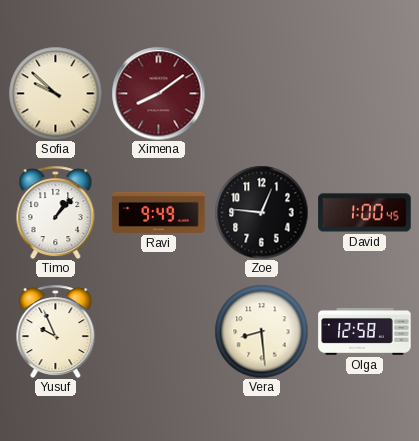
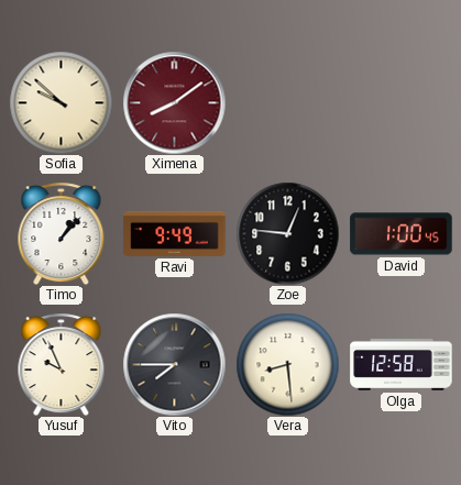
Vito: none -> 7:45
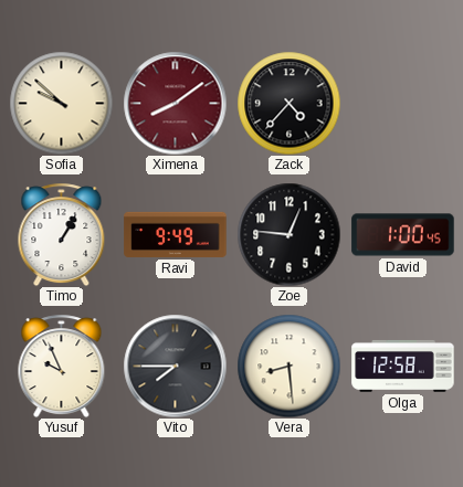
Zack: none -> 4:37
Timo: 1:07 -> 1:05
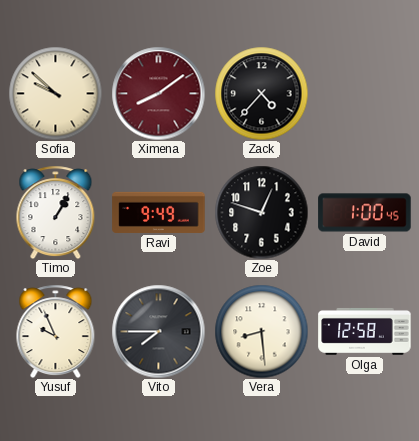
Zoe: 12:46 -> 12:48
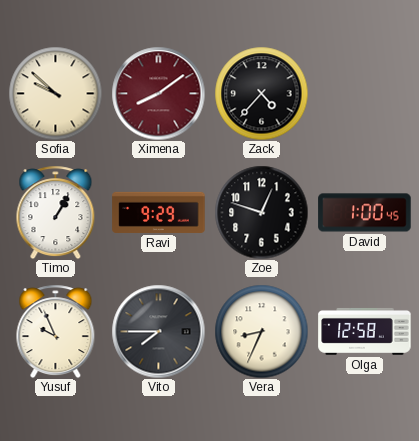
Ravi: 9:49 -> 9:29
Vera: 8:29 -> 8:34
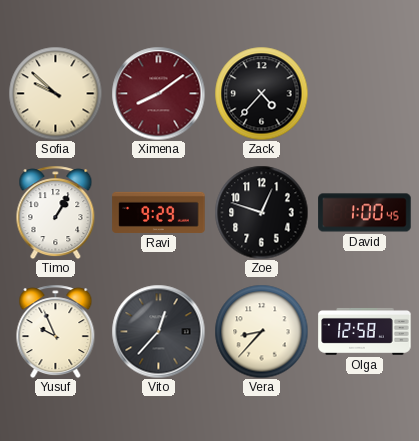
Vito: 7:45 -> 12:37
Vera: 8:34 -> 8:37
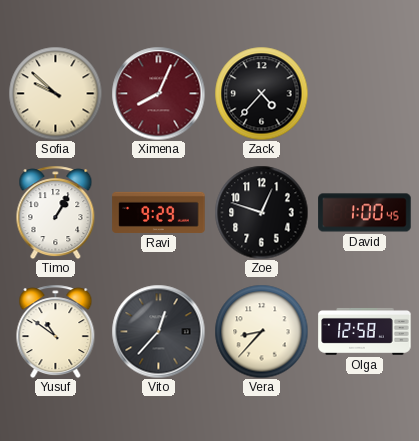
Ximena: 8:09 -> 8:04
Yusuf: 9:56 -> 10:51
